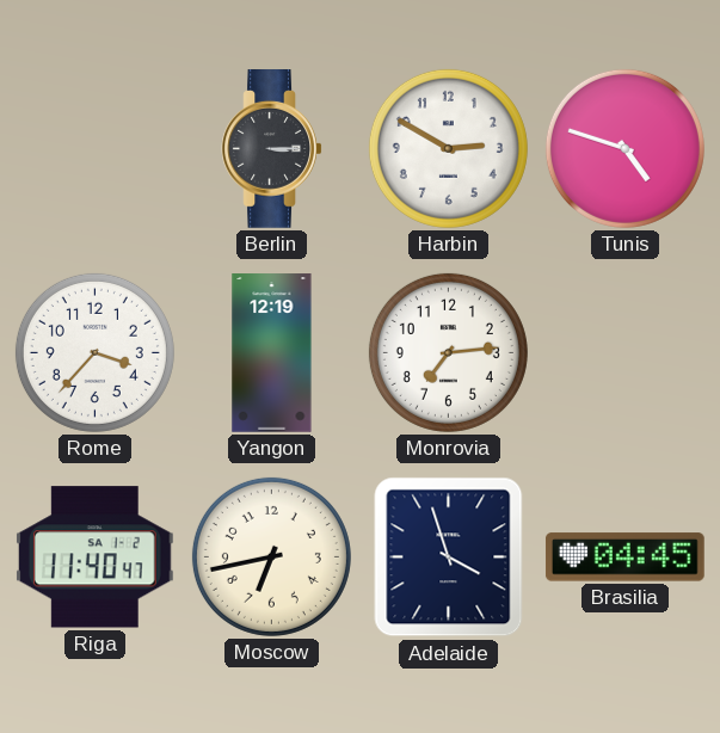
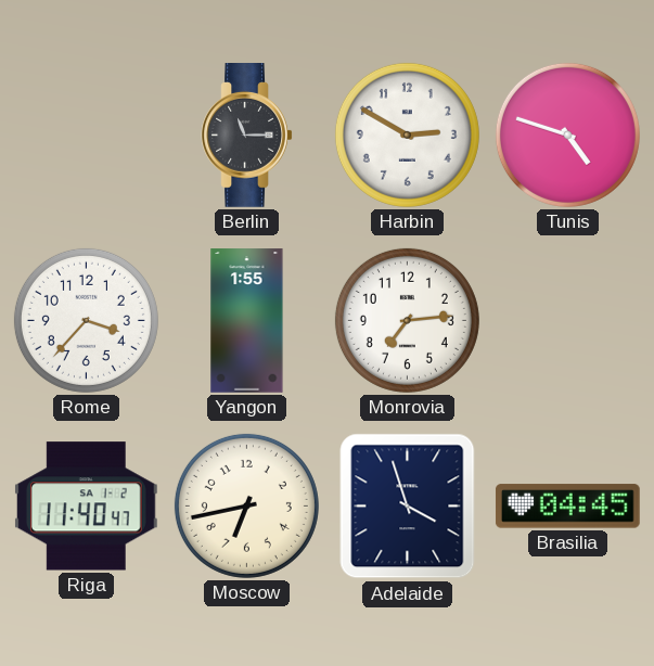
Berlin: 3:15 -> 11:15
Yangon: 12:19 -> 1:55
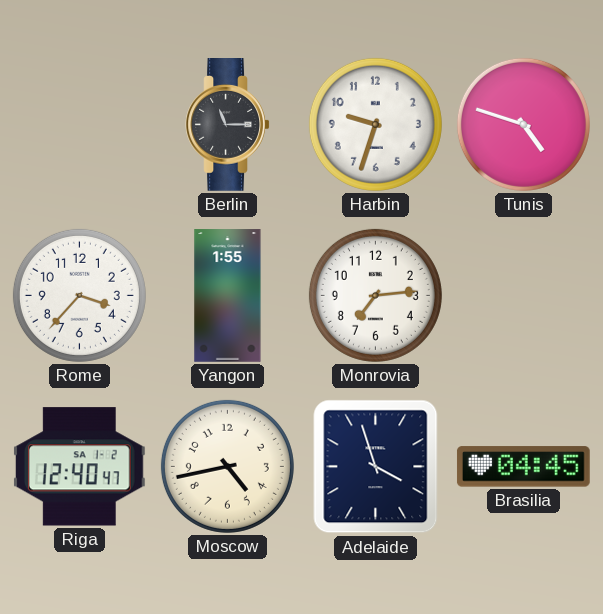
Harbin: 2:50 -> 9:33
Riga: 11:40 -> 12:40
Moscow: 6:43 -> 4:43
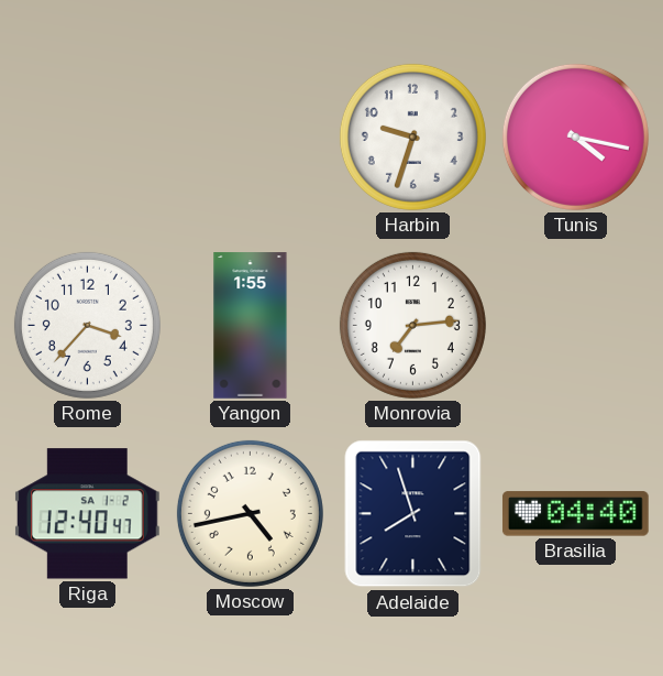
Berlin: 11:15 -> none
Tunis: 4:48 -> 4:17
Adelaide: 3:57 -> 7:57
Brasilia: 04:45 -> 04:40
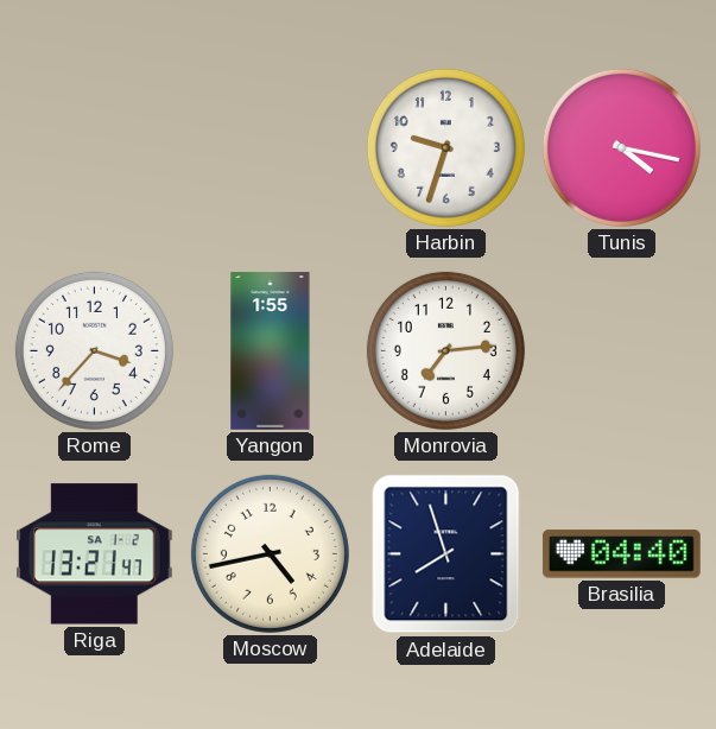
Riga: 12:40 -> 13:21
